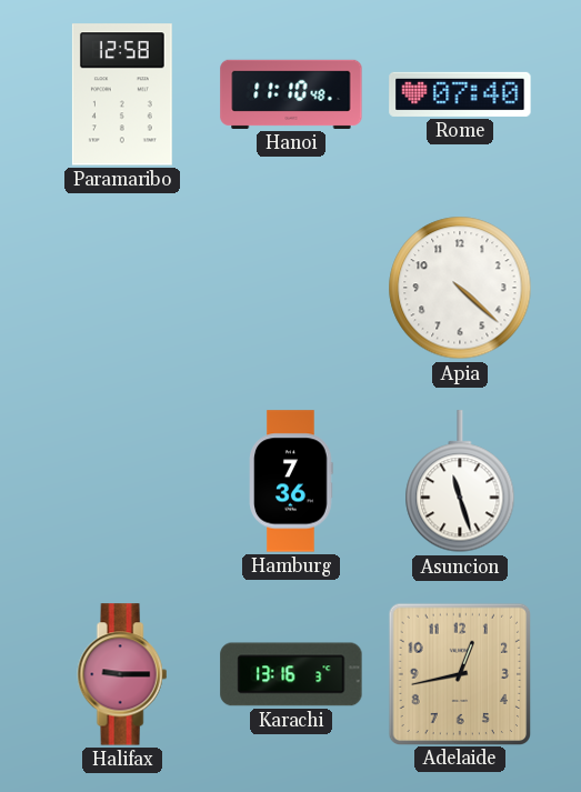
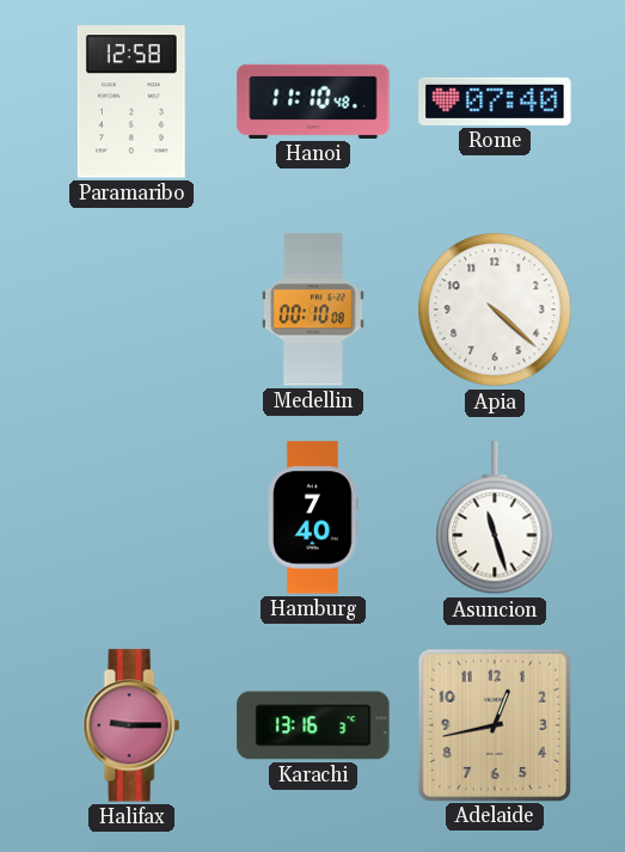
Medellin: none -> 00:10
Hamburg: 7:36 -> 7:40
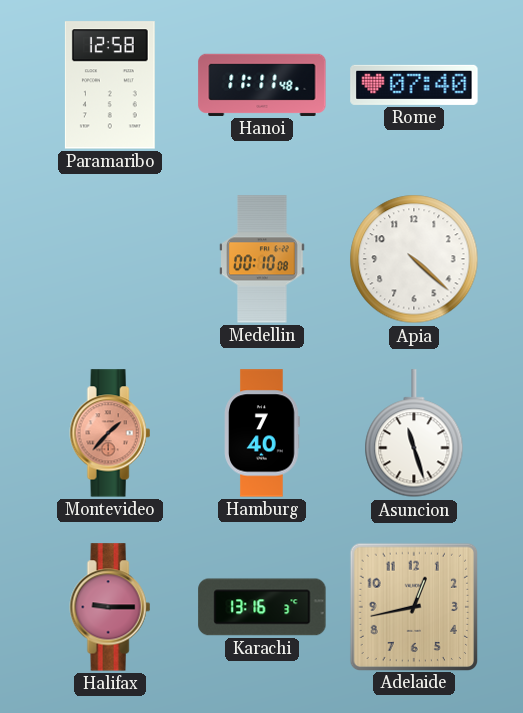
Hanoi: 11:10 -> 11:11
Montevideo: none -> 1:37
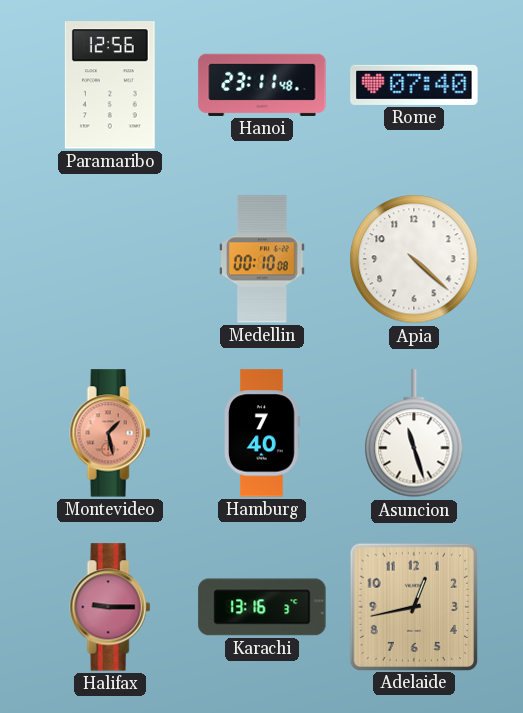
Paramaribo: 12:58 -> 12:56
Hanoi: 11:11 -> 23:11
Montevideo: 1:37 -> 1:28
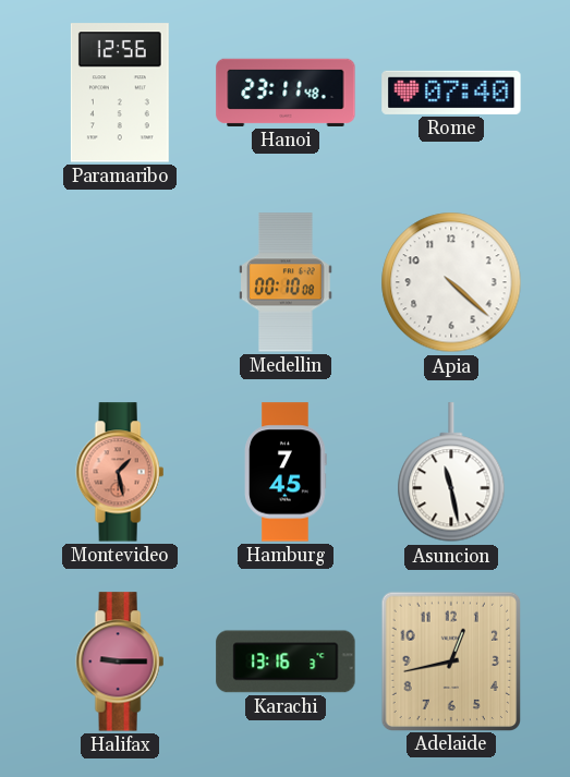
Hamburg: 7:40 -> 7:45
Asuncion: 11:27 -> 11:28
